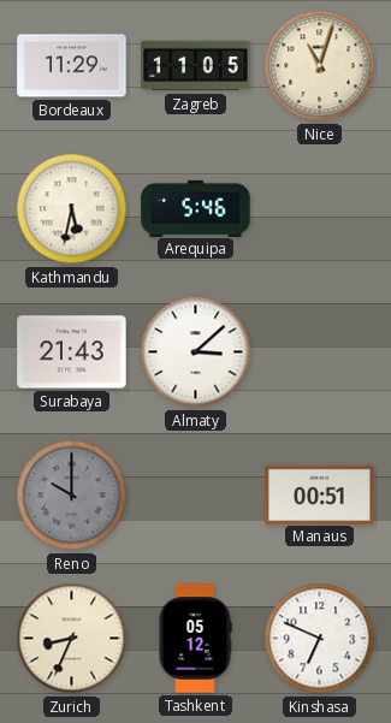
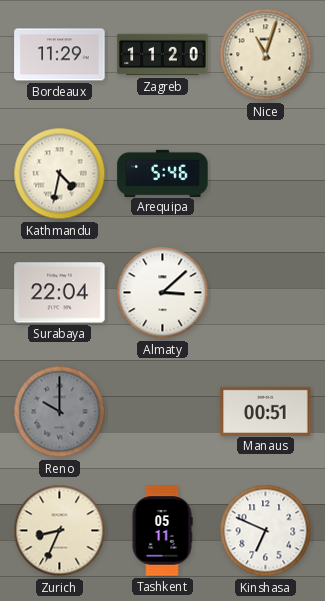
Zagreb: 11:05 -> 11:20
Kathmandu: 5:32 -> 4:32
Surabaya: 21:43 -> 22:04
Tashkent: 05:12 -> 05:11
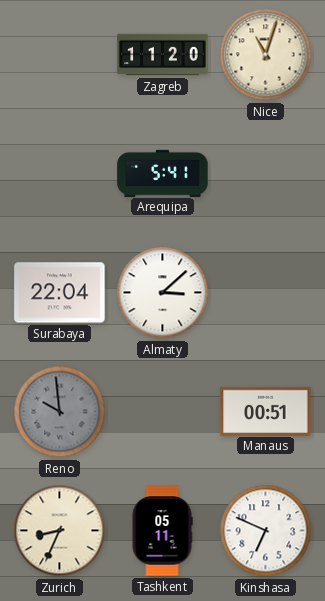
Bordeaux: 11:29 -> none
Kathmandu: 4:32 -> none
Arequipa: 5:46 -> 5:41
Reno: 10:00 -> 9:59
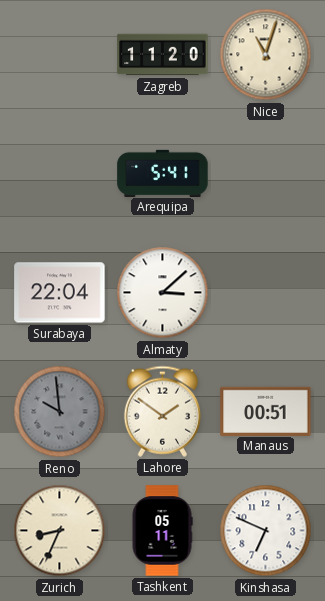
Lahore: none -> 1:51
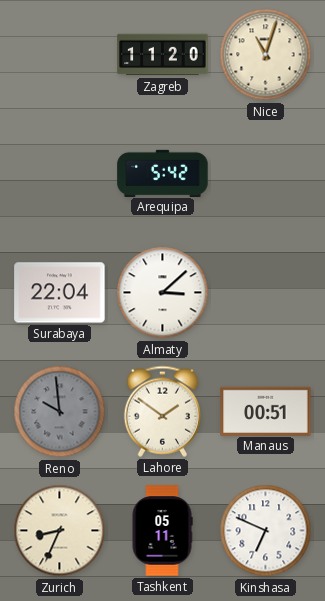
Arequipa: 5:41 -> 5:42
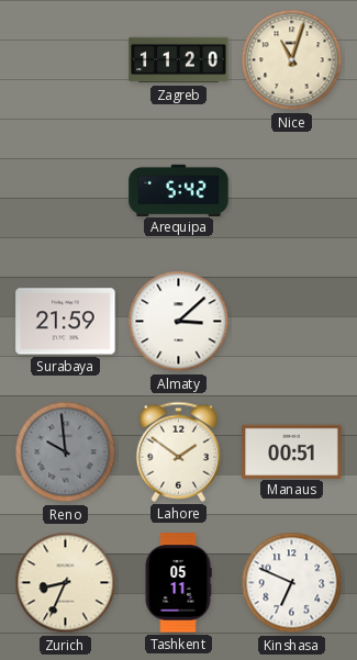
Surabaya: 22:04 -> 21:59
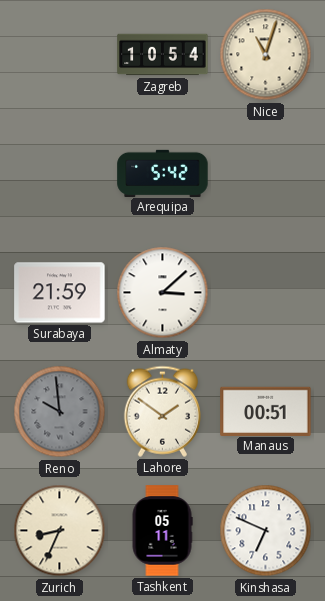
Zagreb: 11:20 -> 10:54
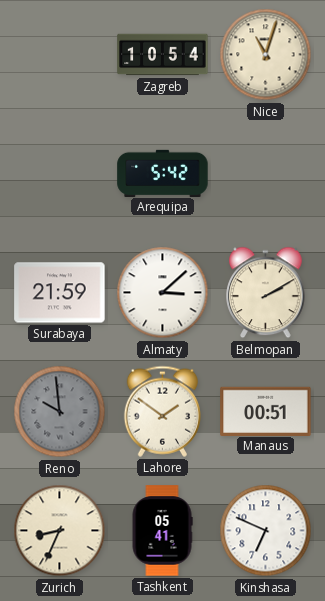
Belmopan: none -> 2:10
Tashkent: 05:11 -> 05:41
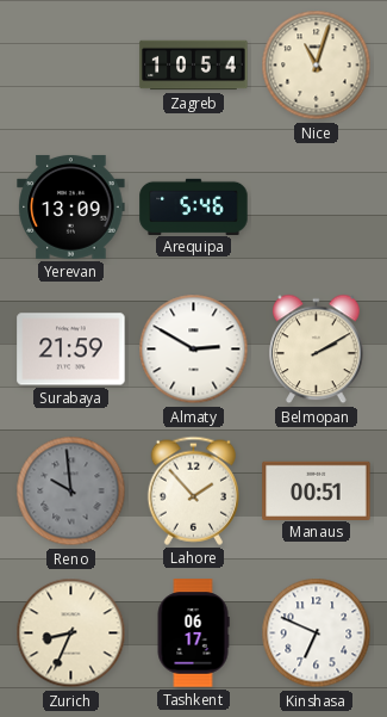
Yerevan: none -> 13:09
Arequipa: 5:42 -> 5:46
Almaty: 3:08 -> 2:50
Lahore: 1:51 -> 1:53
Tashkent: 05:41 -> 06:17
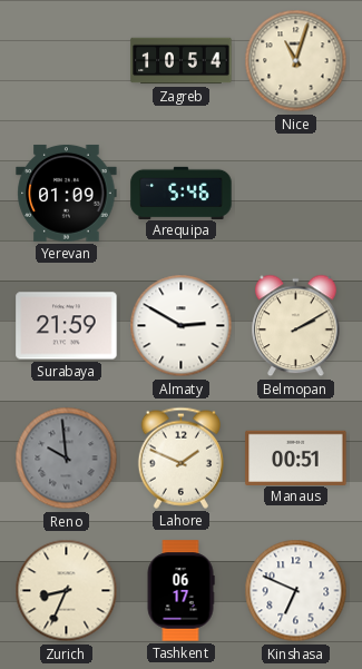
Yerevan: 13:09 -> 01:09
Lahore: 1:53 -> 1:49
